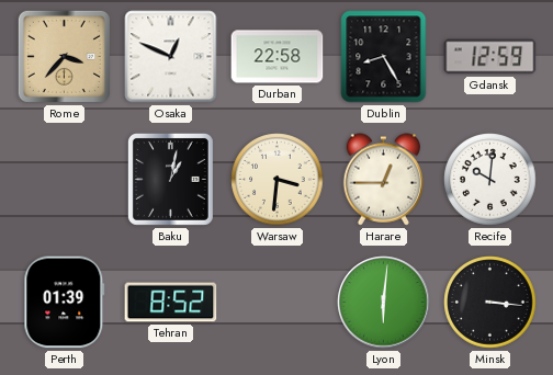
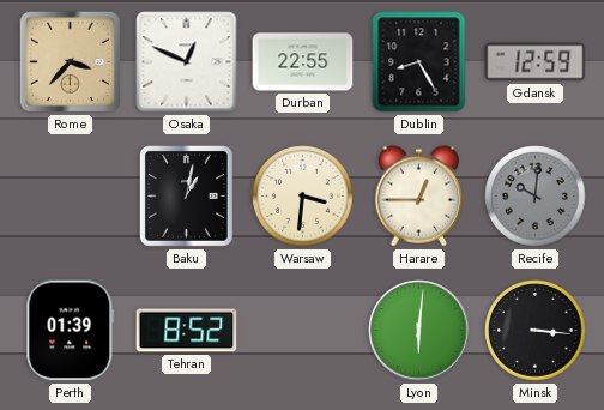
Durban: 22:58 -> 22:55
Recife dial: white -> grey
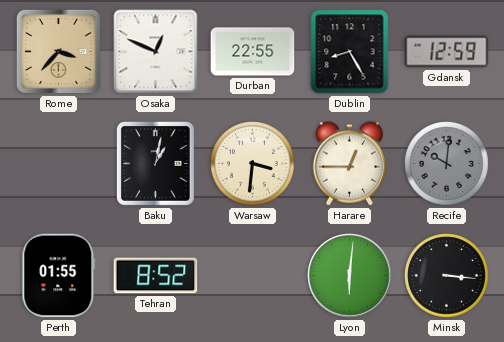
Perth: 01:39 -> 01:55
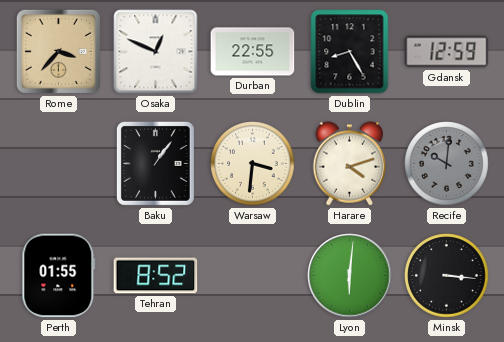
Baku: 1:02 -> 1:06
Harare: 12:45 -> 4:12
